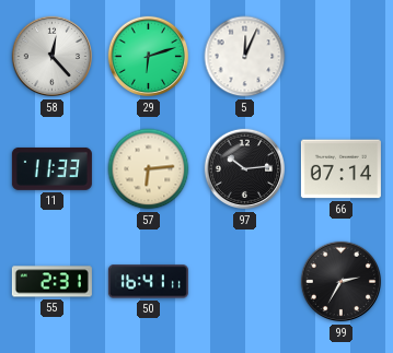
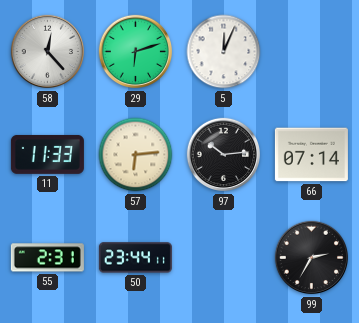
50: 16:41 -> 23:44
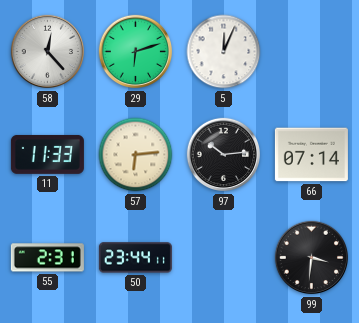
99: 2:35 -> 3:31
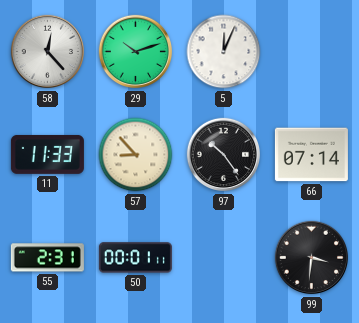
29: 6:12 -> 10:12
57: 6:14 -> 8:53
97: 10:14 -> 10:24
50: 23:44 -> 00:01
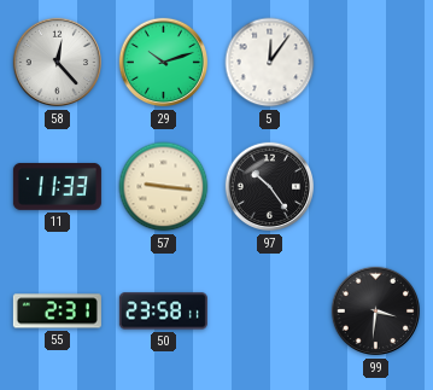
5: 12:04 -> 12:06
57: 8:53 -> 9:16
66: 07:14 -> none
50: 00:01 -> 23:58
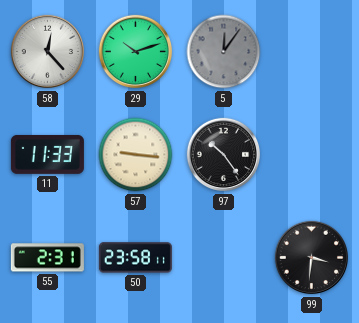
5 dial: white -> grey
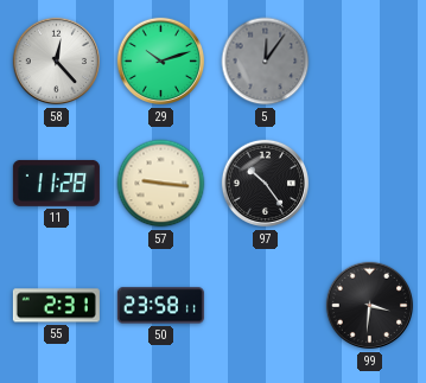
11: 11:33 -> 11:28
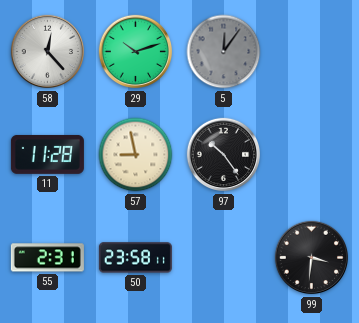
57: 9:16 -> 8:58
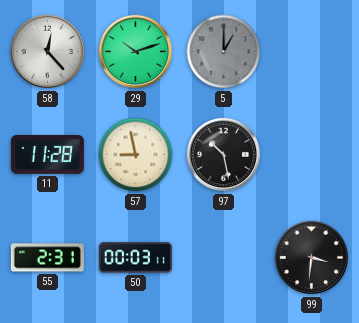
5: 12:06 -> 1:00
97: 10:24 -> 10:28
50: 23:58 -> 00:03
